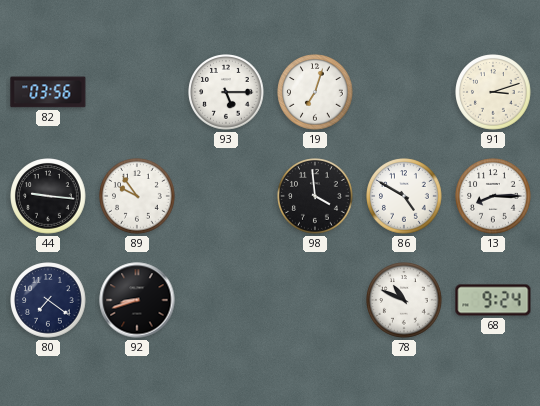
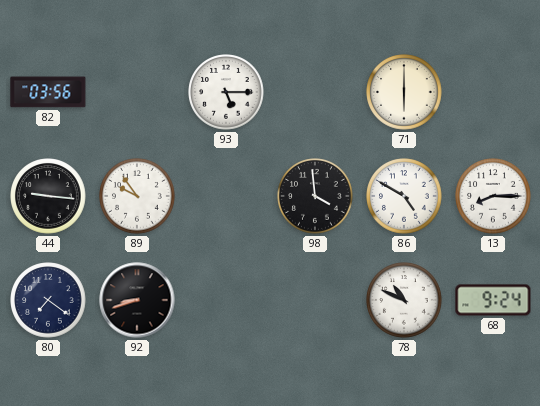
19: 7:03 -> none
71: none -> 6:00
91: 3:12 -> none
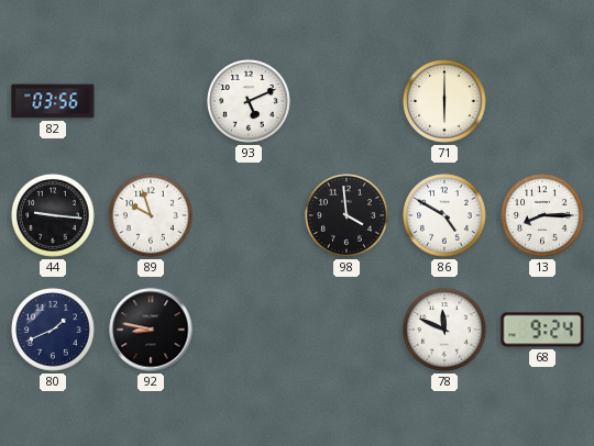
93: 5:15 -> 5:11
89: 9:54 -> 9:57
80: 7:21 -> 1:41
92: 8:42 -> 8:47
78: 10:49 -> 11:49
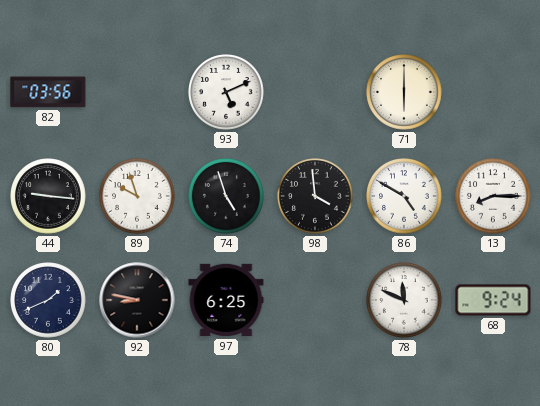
74: none -> 4:57
97: none -> 6:25
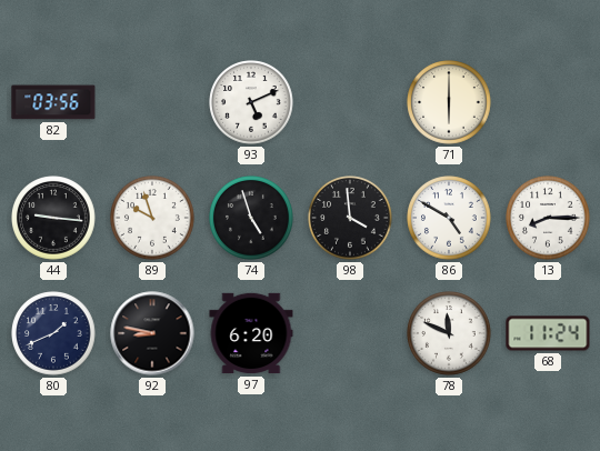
97: 6:25 -> 6:20
68: 9:24 -> 11:24
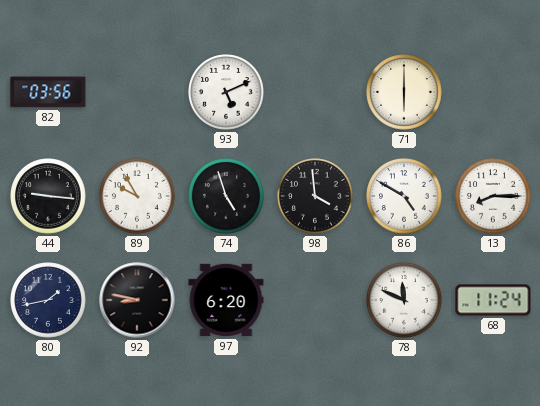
89: 9:57 -> 9:55
80: 1:41 -> 1:43
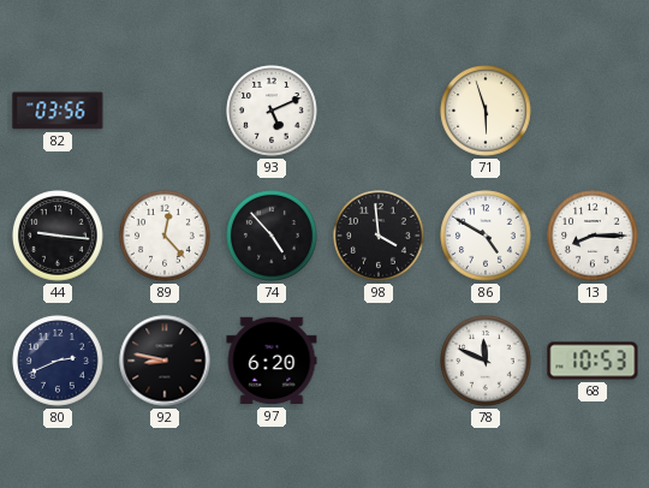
71: 6:00 -> 5:57
89: 9:55 -> 12:23
74: 4:57 -> 4:53
80: 1:43 -> 2:41
68: 11:24 -> 10:53
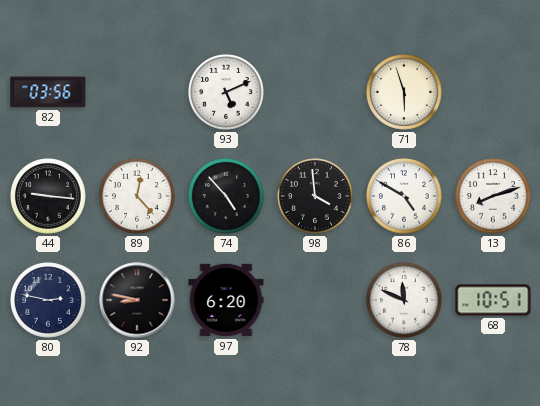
13: 8:15 -> 8:12
80: 2:41 -> 2:47
68: 10:53 -> 10:51
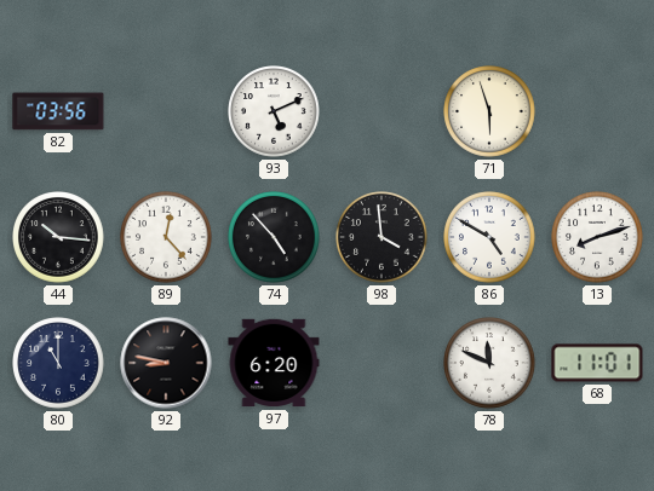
44: 9:16 -> 10:16
80: 2:47 -> 11:00
68: 10:51 -> 11:01
